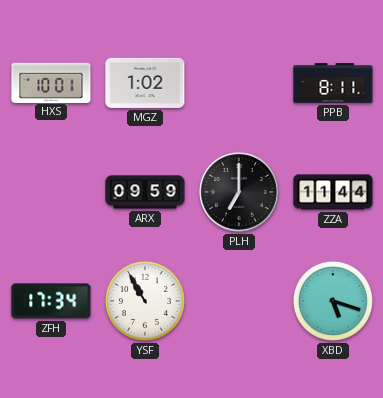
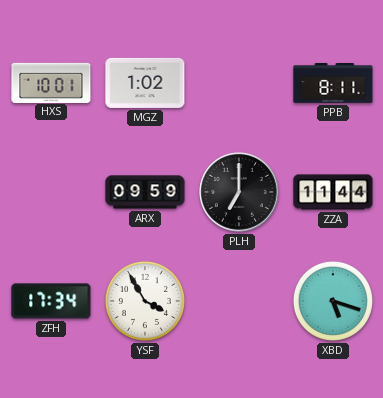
YSF: 10:55 -> 3:55
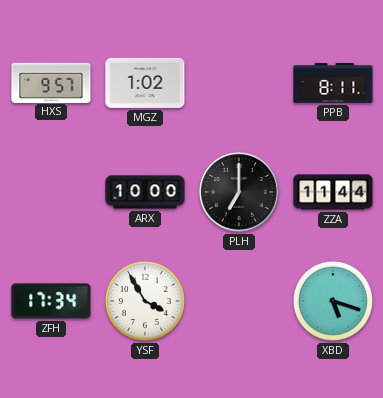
HXS: 10:01 -> 9:57
ARX: 09:59 -> 10:00
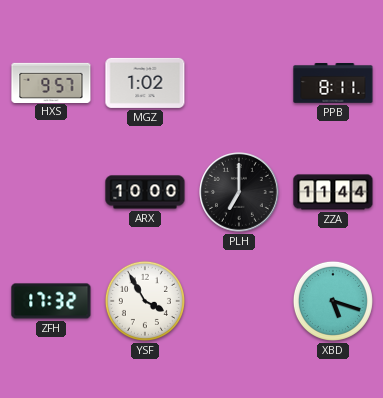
ZFH: 17:34 -> 17:32
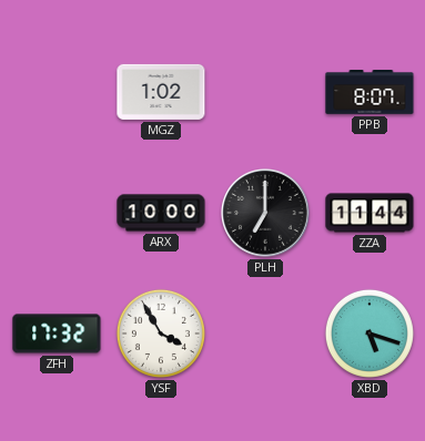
HXS: 9:57 -> none
PPB: 8:11 -> 8:07
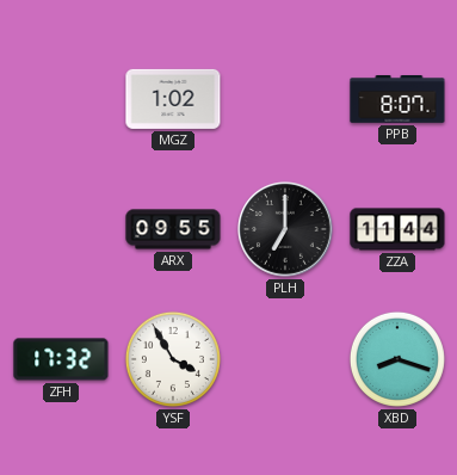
ARX: 10:00 -> 09:55
XBD: 5:18 -> 8:18
